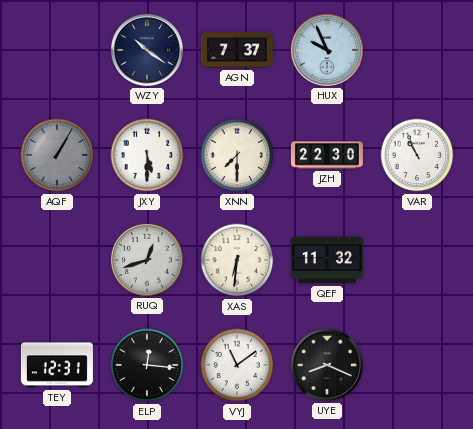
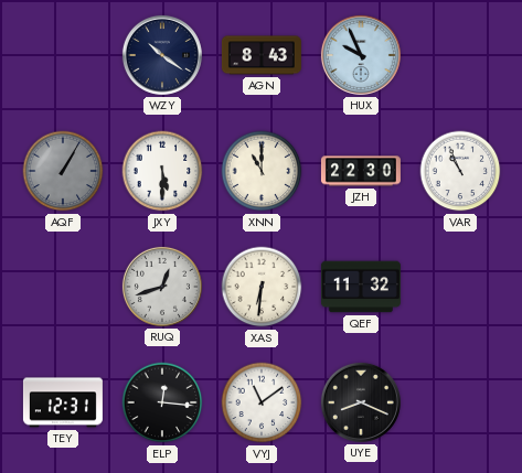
AGN: 7:37 -> 8:43
XNN: 7:30 -> 11:00
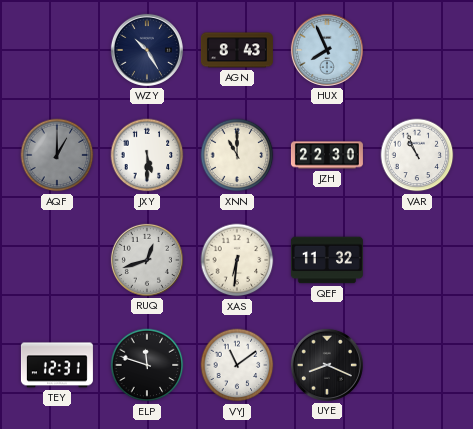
WZY: 10:21 -> 10:25
HUX: 9:56 -> 7:56
AQF: 1:05 -> 1:00
ELP: 12:16 -> 11:48
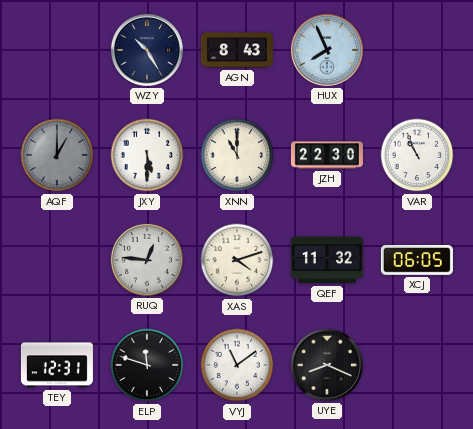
RUQ: 12:42 -> 12:46
XAS: 6:31 -> 4:12
XCJ: none -> 06:05
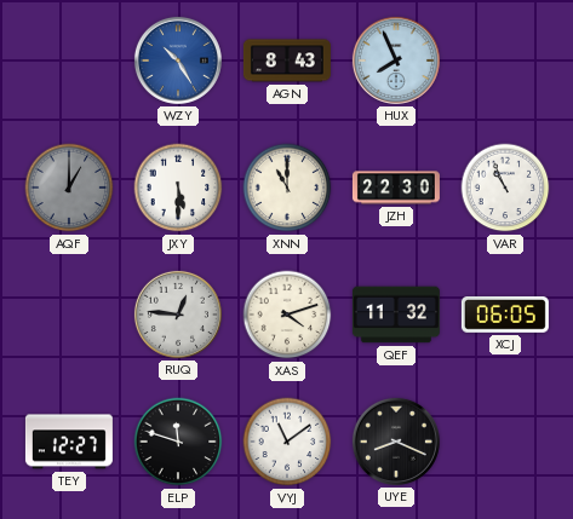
WZY dial: navy -> blue
TEY: 12:31 -> 12:27
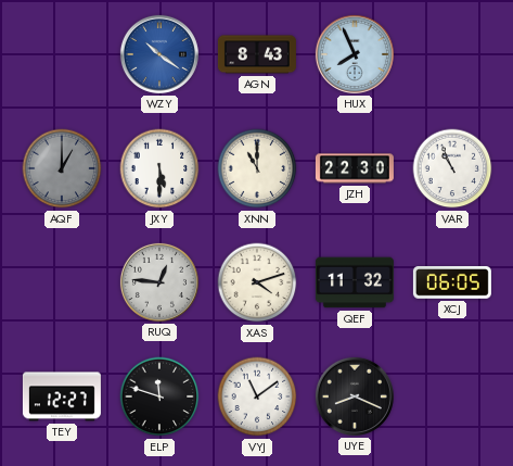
WZY: 10:25 -> 10:21
